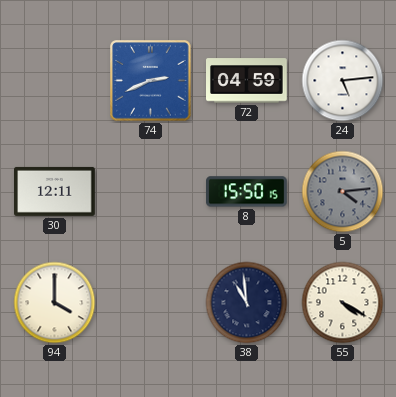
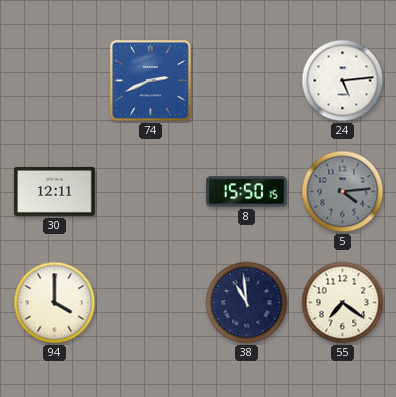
72: 04:59 -> none
55: 4:20 -> 7:21
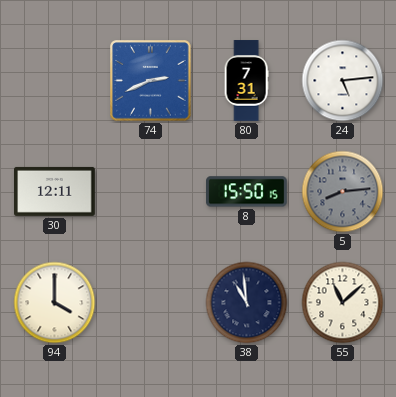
80: none -> 7:31
5: 4:14 -> 8:14
55: 7:21 -> 11:08
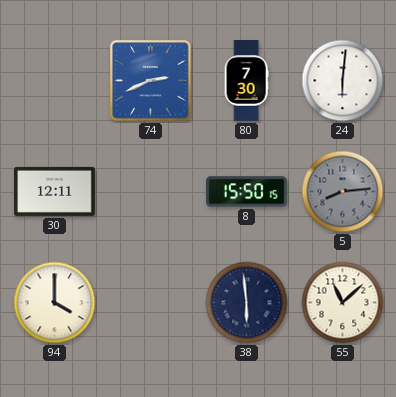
80: 7:31 -> 7:30
24: 5:14 -> 6:01
38: 10:59 -> 5:59
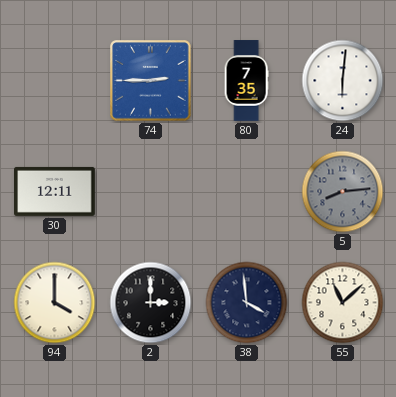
74: 2:41 -> 2:45
80: 7:30 -> 7:35
8: 15:50 -> none
2: none -> 3:00
38: 5:59 -> 3:59
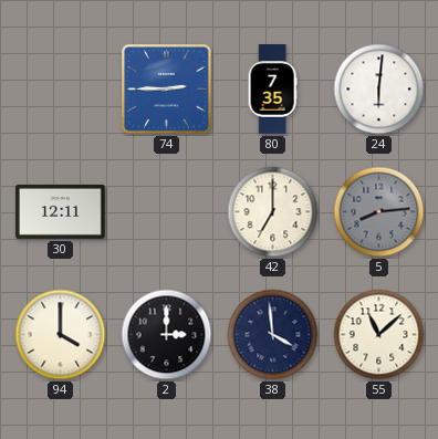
42: none -> 7:00
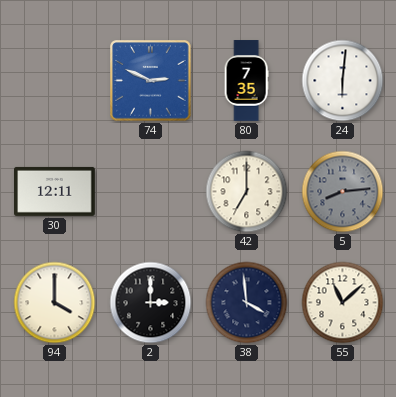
74: 2:45 -> 2:49
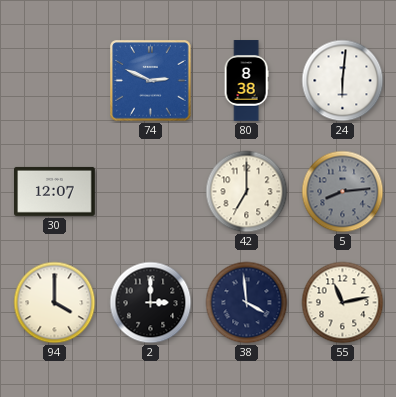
80: 7:35 -> 8:38
30: 12:11 -> 12:07
55: 11:08 -> 11:13
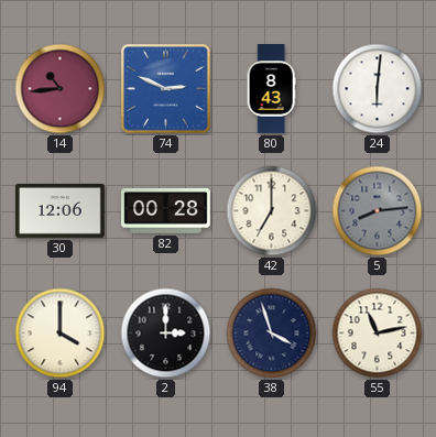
14: none -> 10:44
80: 8:38 -> 8:43
30: 12:07 -> 12:06
82: none -> 00:28
38: 3:59 -> 3:57
